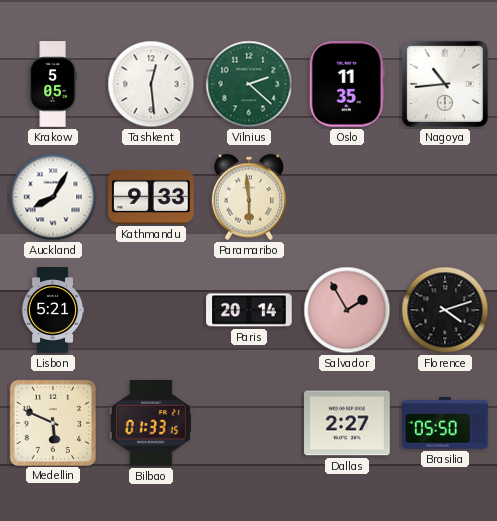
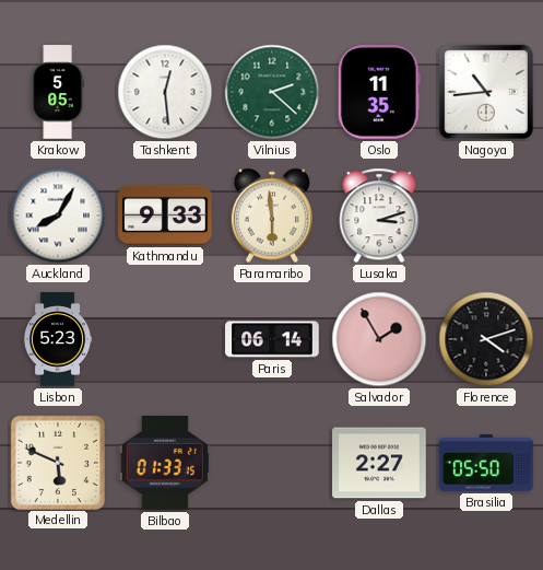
Lusaka: none -> 3:12
Lisbon: 5:21 -> 5:23
Paris: 20:14 -> 06:14
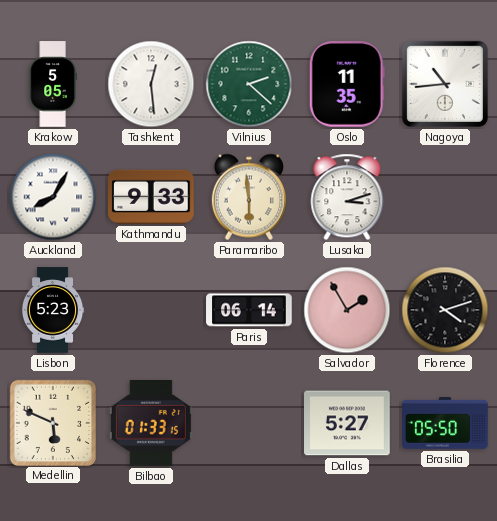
Dallas: 2:27 -> 5:27
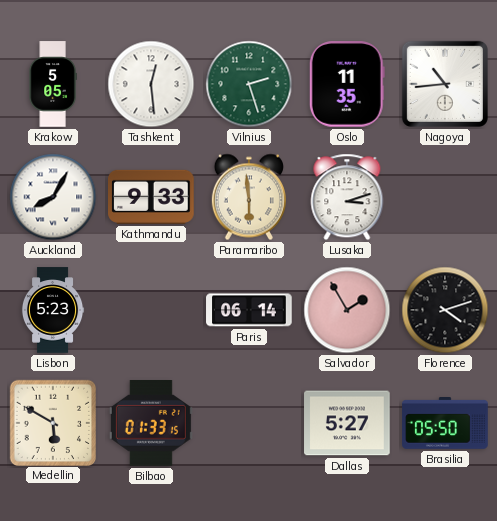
Vilnius: 2:22 -> 2:27
Medellin: 5:49 -> 5:50
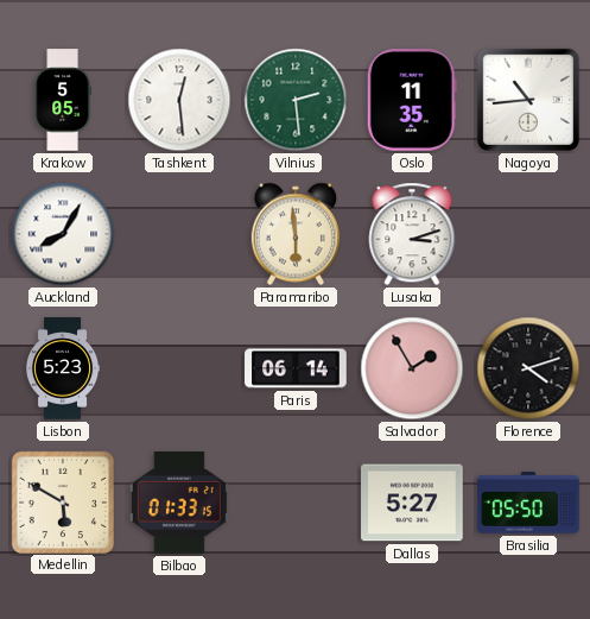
Vilnius: 2:27 -> 2:29
Kathmandu: 9:33 -> none
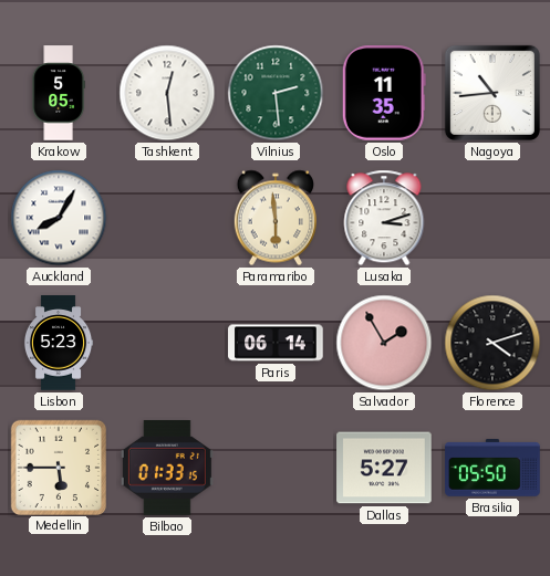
Medellin: 5:50 -> 5:45
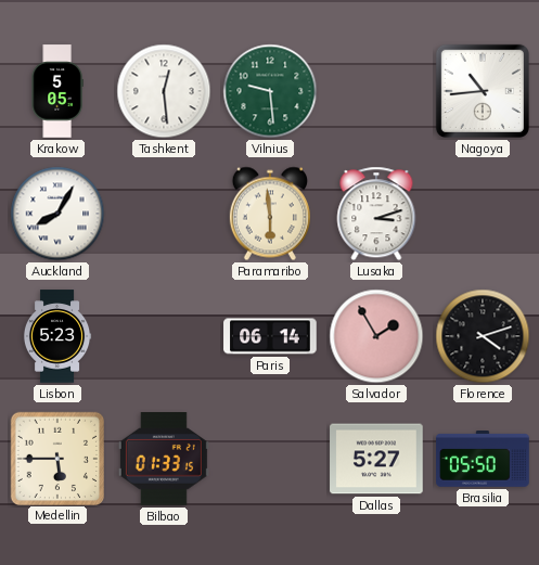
Vilnius: 2:29 -> 9:29
Oslo: 11:35 -> none
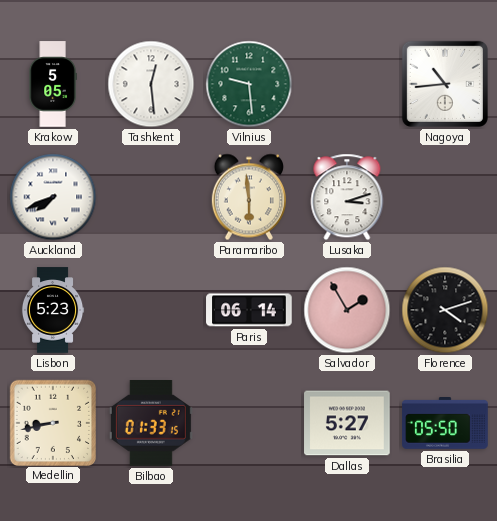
Auckland: 8:05 -> 7:41
Medellin: 5:45 -> 8:43
